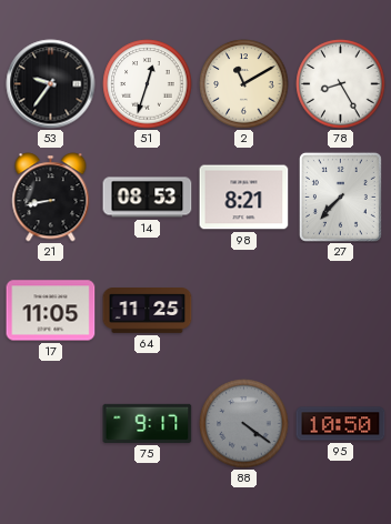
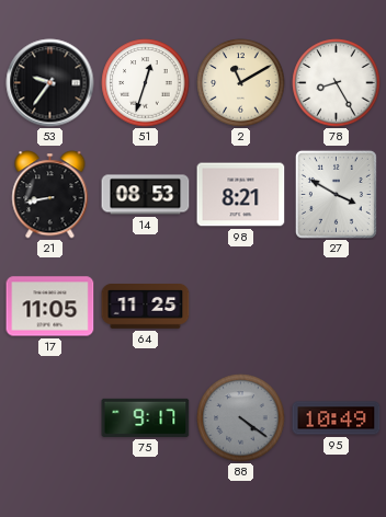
27: 7:37 -> 3:50
95: 10:50 -> 10:49
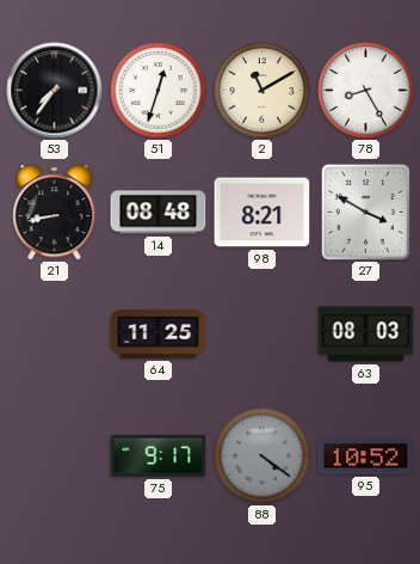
53: 9:36 -> 7:36
14: 08:53 -> 08:48
17: 11:05 -> none
63: none -> 08:03
95: 10:49 -> 10:52
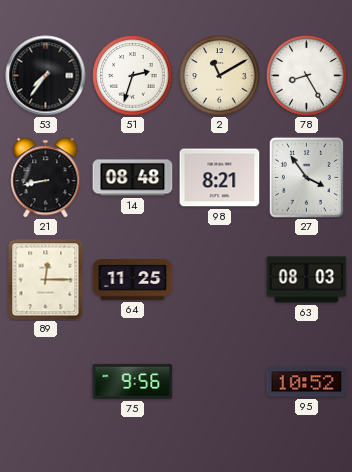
51: 12:33 -> 2:33
27: 3:50 -> 3:54
89: none -> 12:15
75: 9:17 -> 9:56
88: 4:21 -> none
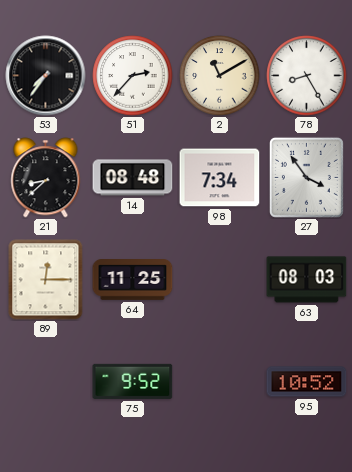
51: 2:33 -> 2:37
21: 8:43 -> 8:38
98: 8:21 -> 7:34
75: 9:56 -> 9:52
